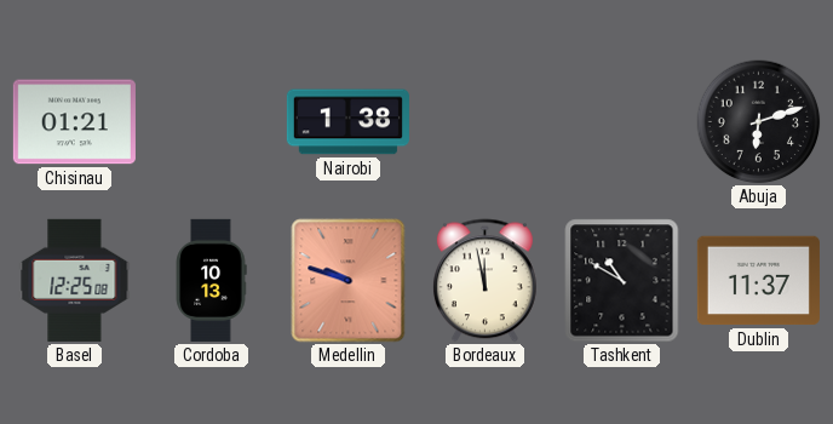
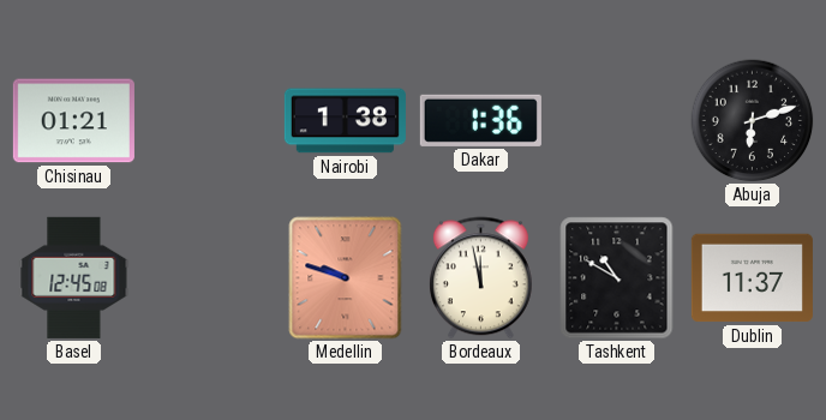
Dakar: none -> 1:36
Basel: 12:25 -> 12:45
Cordoba: 10:13 -> none
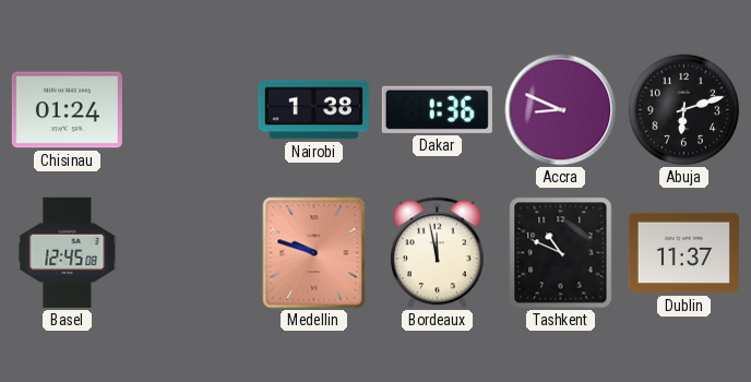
Chisinau: 01:21 -> 01:24
Accra: none -> 8:49
Tashkent: 10:50 -> 10:49
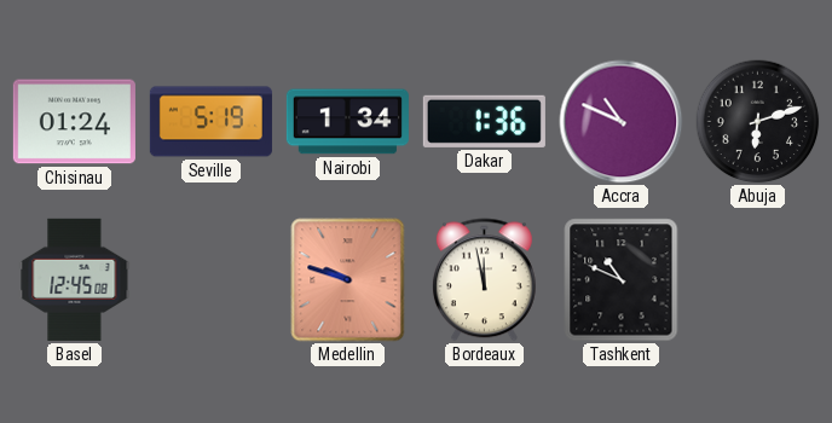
Seville: none -> 5:19
Nairobi: 1:38 -> 1:34
Accra: 8:49 -> 10:49
Dublin: 11:37 -> none
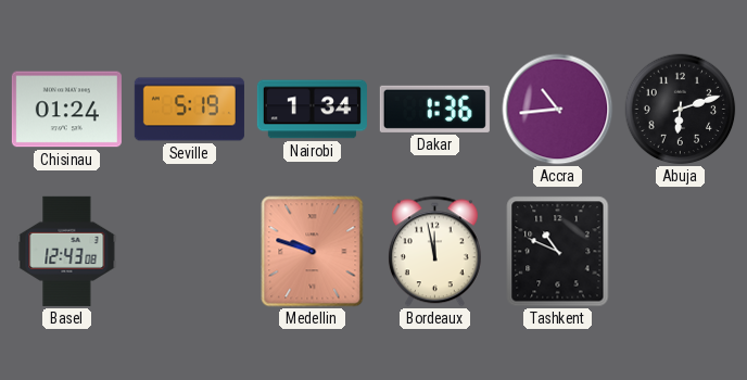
Accra: 10:49 -> 10:44
Basel: 12:45 -> 12:43
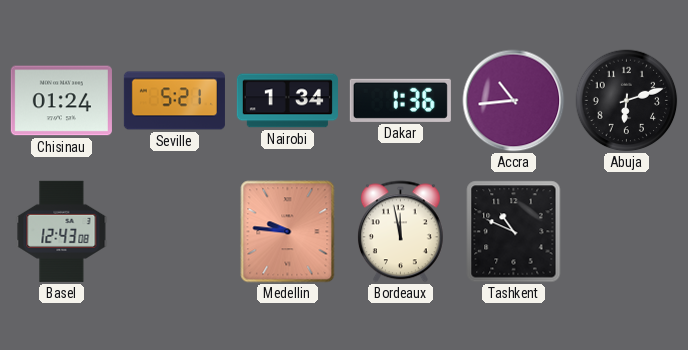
Seville: 5:19 -> 5:21
Medellin: 9:48 -> 9:46
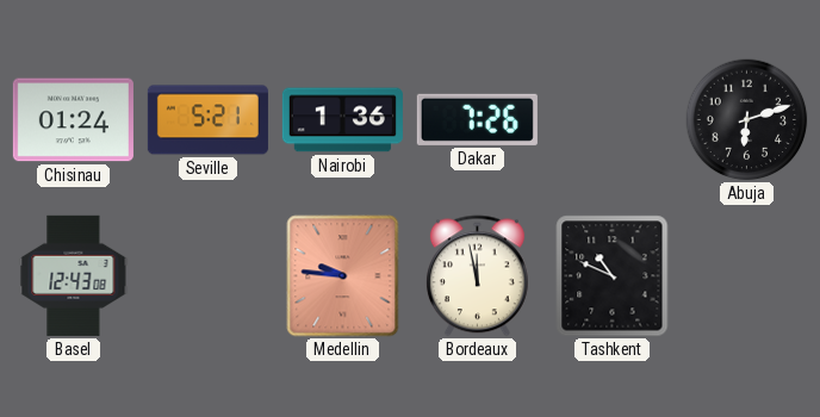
Nairobi: 1:34 -> 1:36
Dakar: 1:36 -> 7:26
Accra: 10:44 -> none
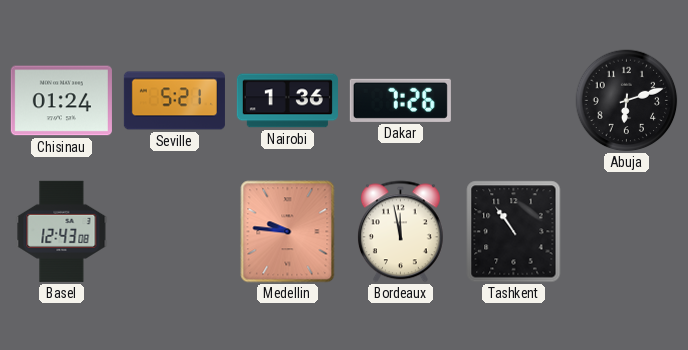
Tashkent: 10:49 -> 10:54
